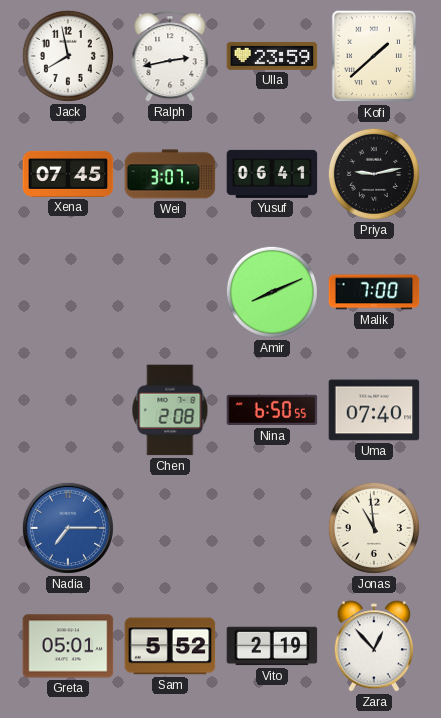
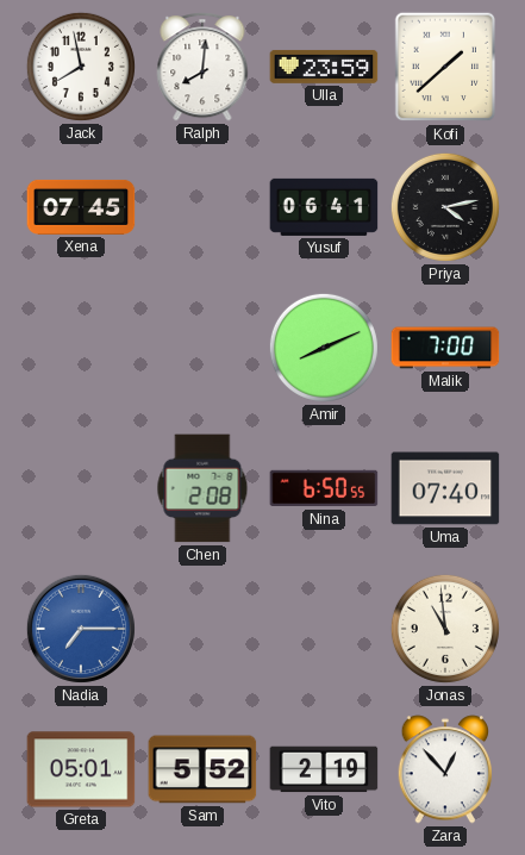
Ralph: 2:43 -> 8:01
Wei: 3:07 -> none
Priya: 9:13 -> 4:13
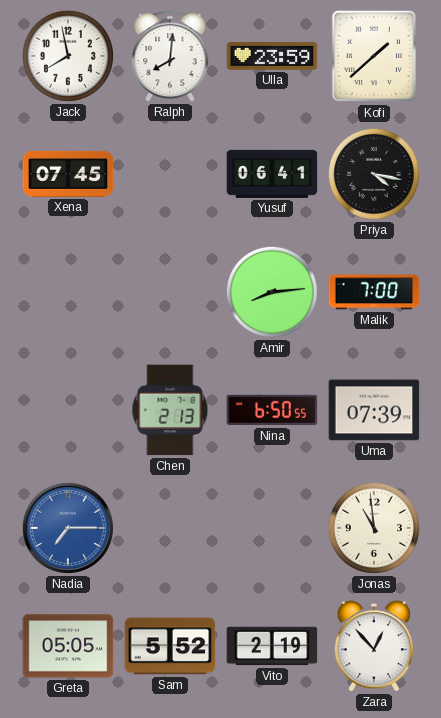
Priya: 4:13 -> 4:17
Amir: 8:11 -> 8:14
Chen: 2:08 -> 2:13
Uma: 07:40 -> 07:39
Greta: 05:01 -> 05:05
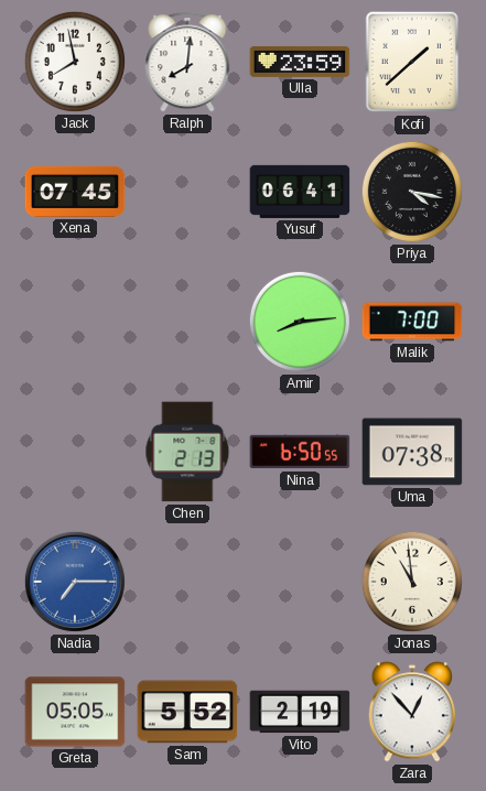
Uma: 07:39 -> 07:38
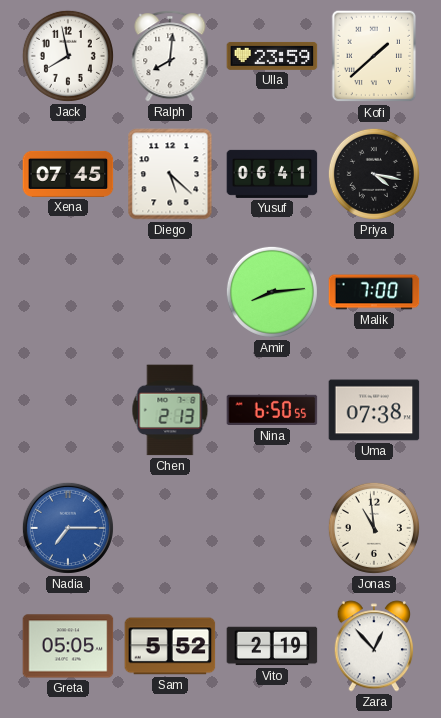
Diego: none -> 5:22
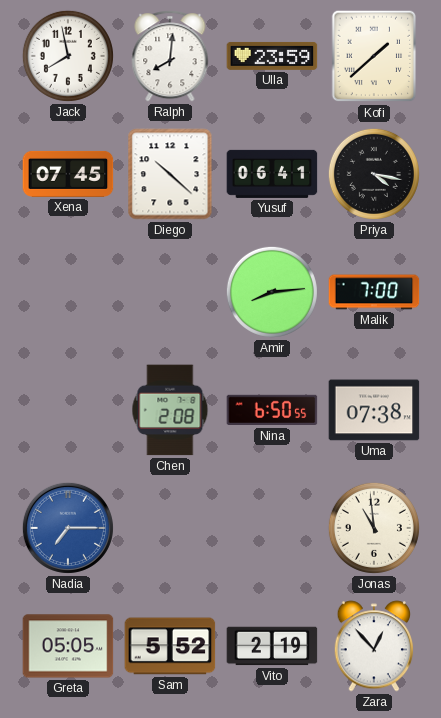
Diego: 5:22 -> 10:22
Chen: 2:13 -> 2:08
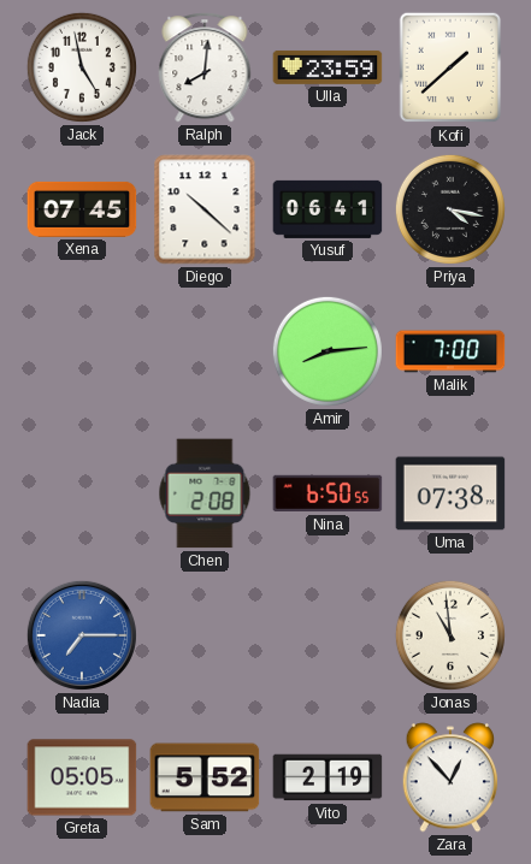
Jack: 7:58 -> 4:58
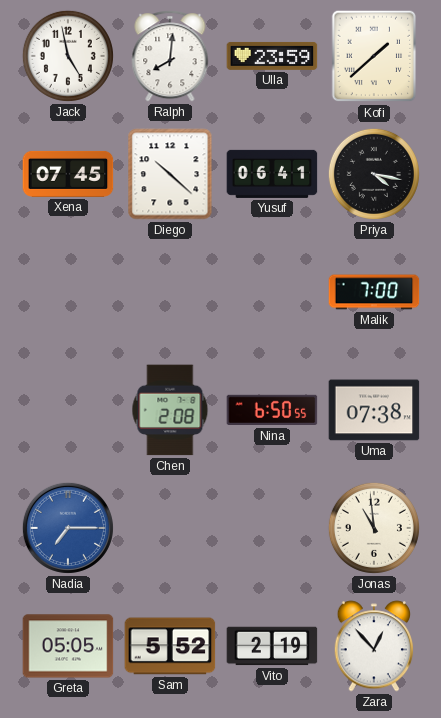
Amir: 8:14 -> none
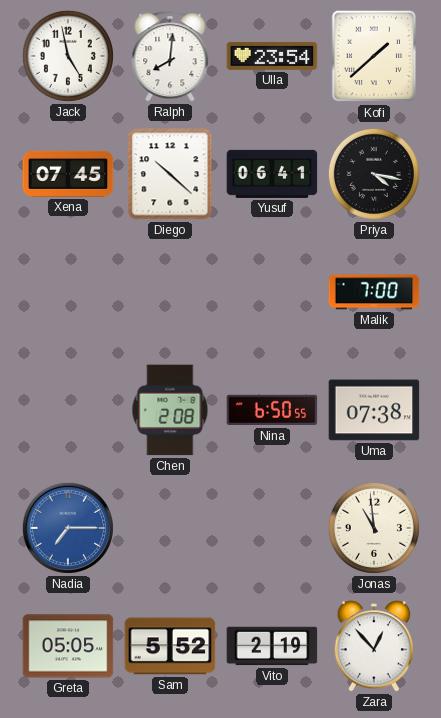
Ulla: 23:59 -> 23:54
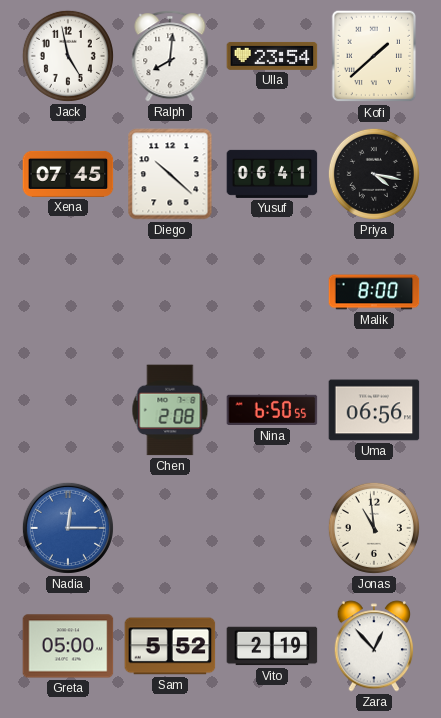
Malik: 7:00 -> 8:00
Uma: 07:38 -> 06:56
Nadia: 7:15 -> 12:15
Greta: 05:05 -> 05:00
